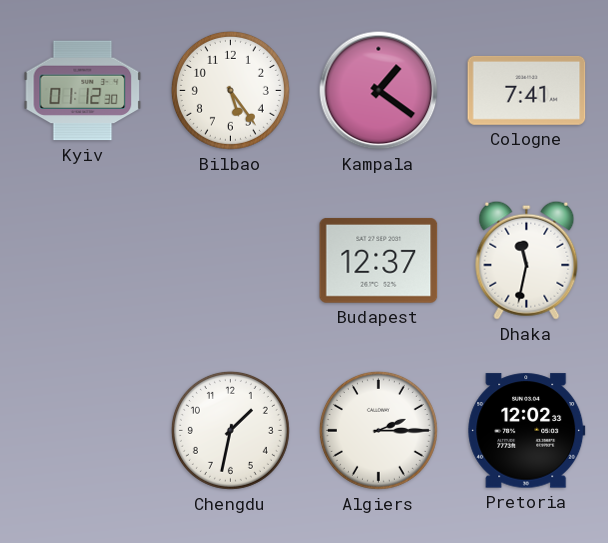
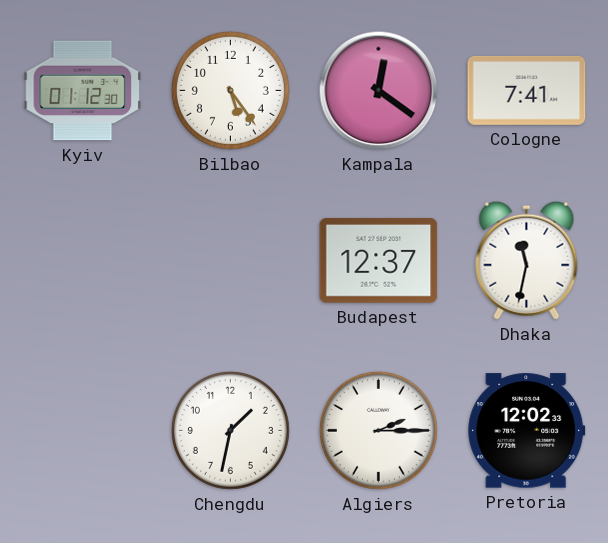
Kampala: 1:21 -> 12:21
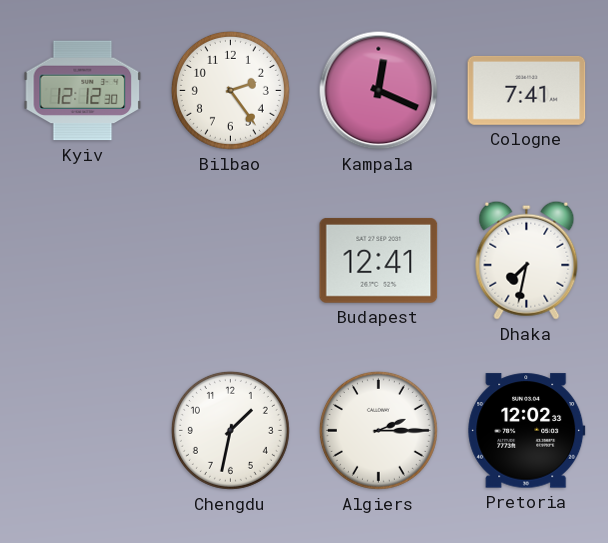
Kyiv: 01:12 -> 12:12
Bilbao: 5:24 -> 2:24
Kampala: 12:21 -> 12:19
Budapest: 12:37 -> 12:41
Dhaka: 11:32 -> 7:32
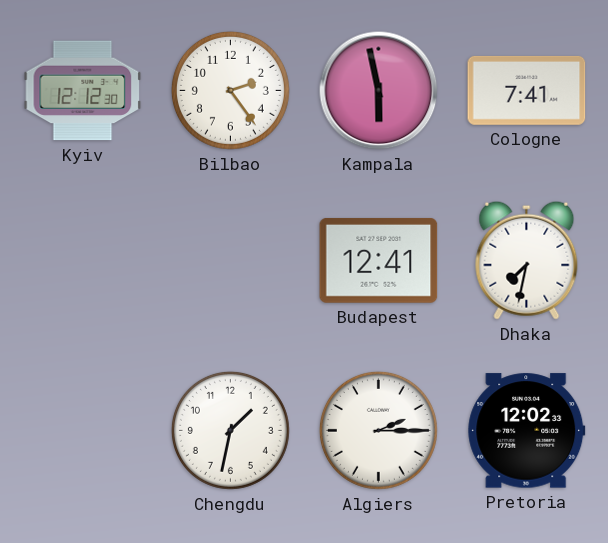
Kampala: 12:19 -> 5:58
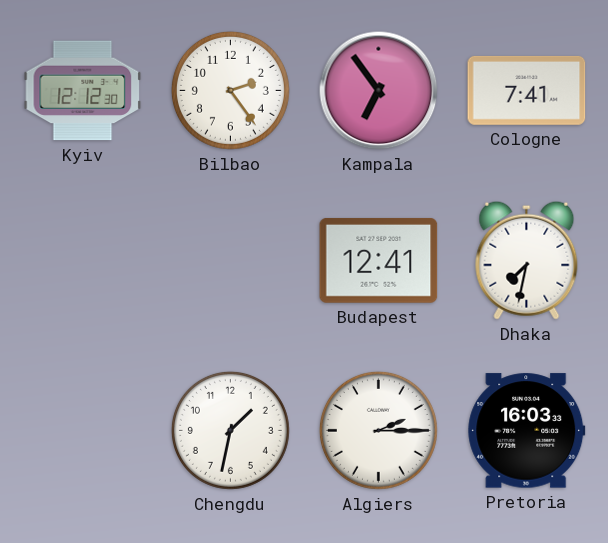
Kampala: 5:58 -> 6:54
Pretoria: 12:02 -> 16:03
